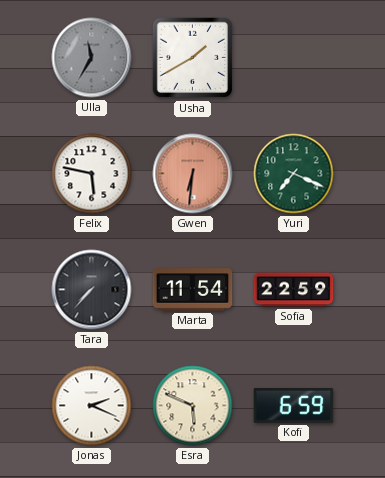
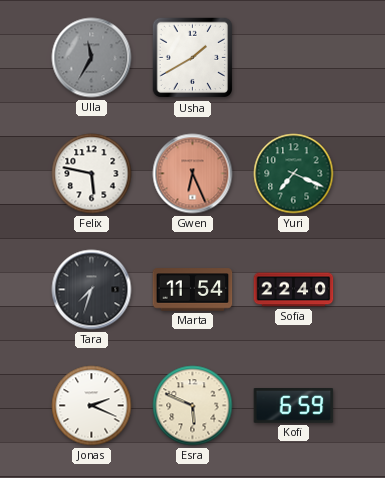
Gwen: 6:31 -> 6:26
Tara: 7:37 -> 7:33
Sofia: 22:59 -> 22:40
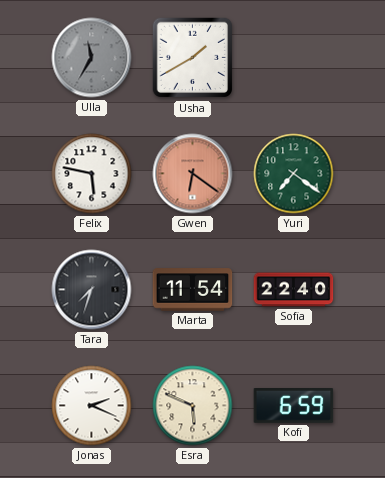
Gwen: 6:26 -> 6:21
Yuri: 7:19 -> 7:21
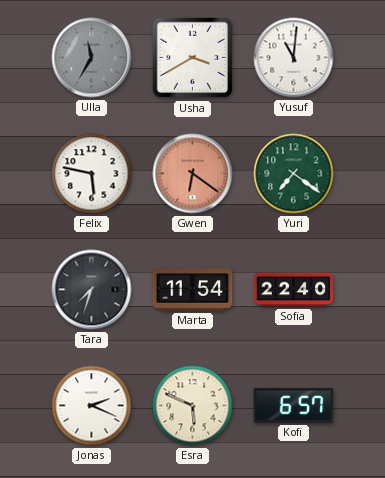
Usha: 1:40 -> 3:40
Yusuf: none -> 11:01
Kofi: 6:59 -> 6:57
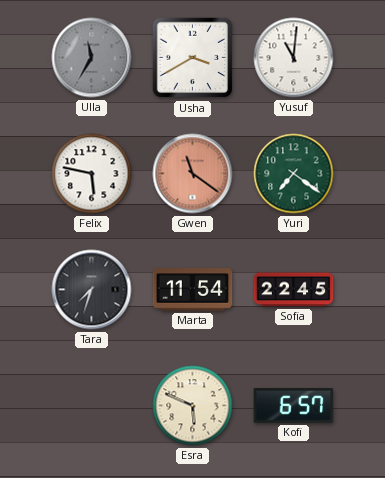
Gwen: 6:21 -> 11:21
Sofia: 22:40 -> 22:45
Jonas: 2:19 -> none
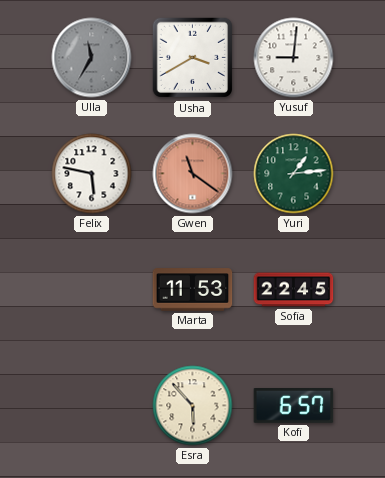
Yusuf: 11:01 -> 9:01
Yuri: 7:21 -> 1:14
Tara: 7:33 -> none
Marta: 11:54 -> 11:53
Esra: 5:49 -> 5:53
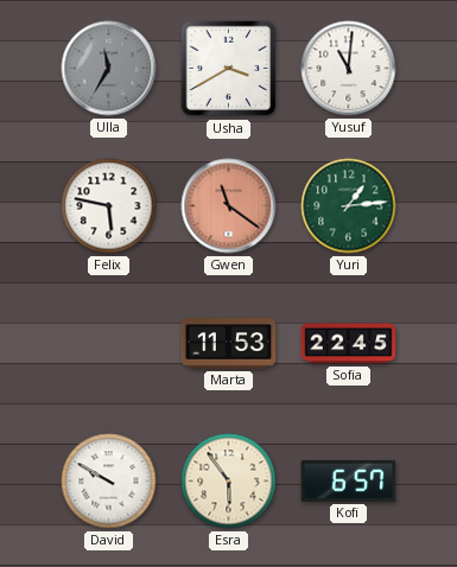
Yusuf: 9:01 -> 11:01
David: none -> 9:50
Esra: 5:53 -> 5:54
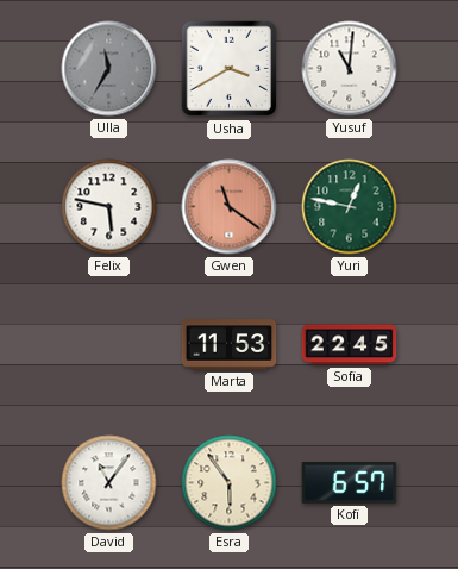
Yuri: 1:14 -> 12:47
David: 9:50 -> 11:06
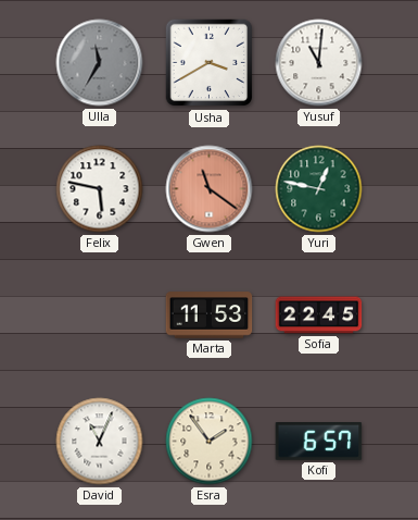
David: 11:06 -> 11:04
Esra: 5:54 -> 1:54
